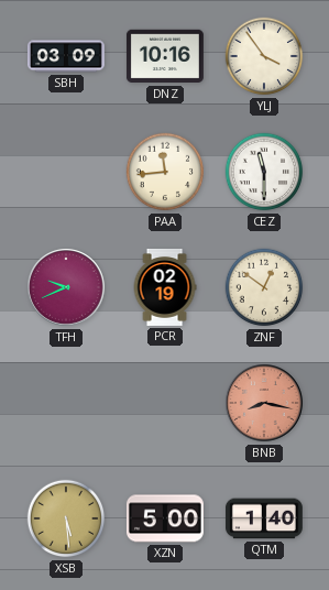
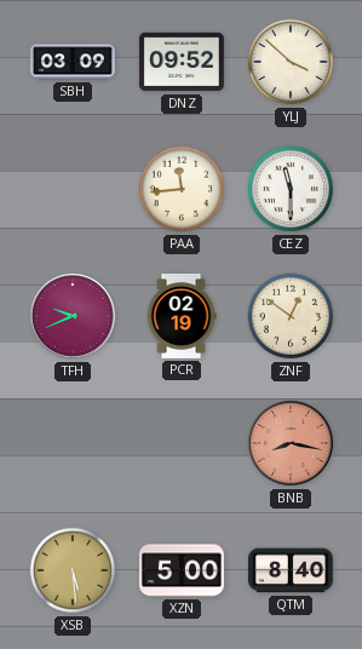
DNZ: 10:16 -> 09:52
YLJ: 3:54 -> 3:52
QTM: 1:40 -> 8:40
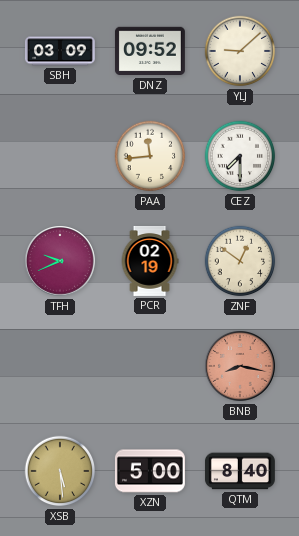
YLJ: 3:52 -> 9:08
CEZ: 11:30 -> 7:30
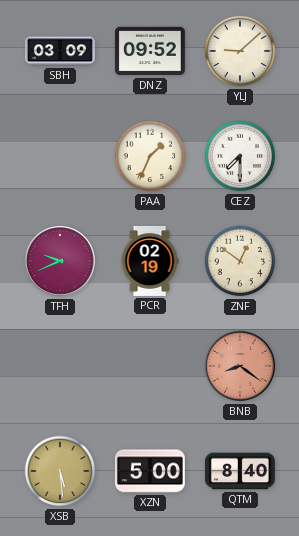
PAA: 11:44 -> 1:34
BNB: 8:17 -> 8:21
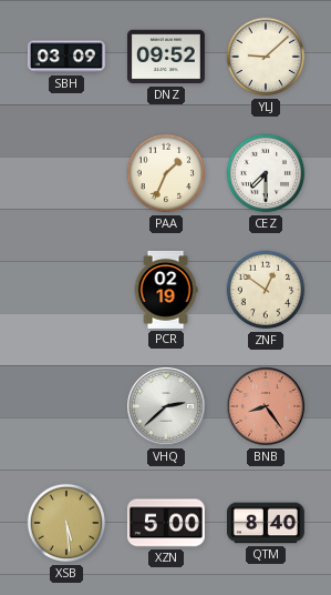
TFH: 9:41 -> none
VHQ: none -> 2:38
BNB: 8:21 -> 8:24
